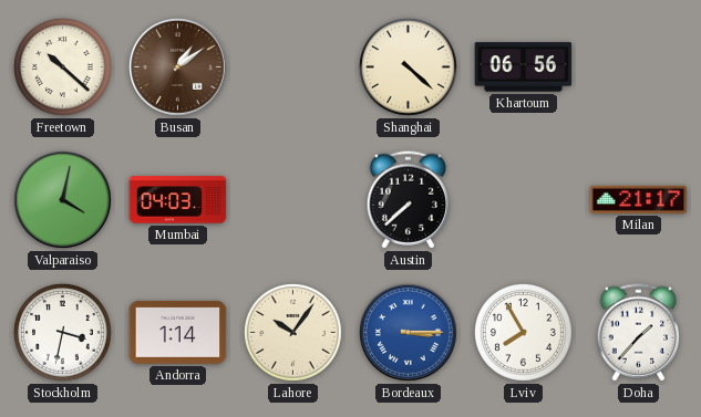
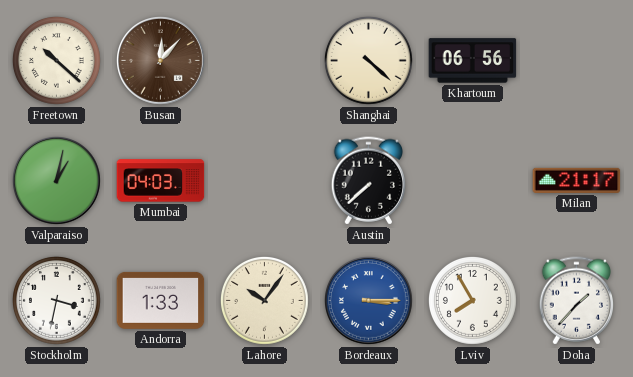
Busan: 1:09 -> 12:07
Valparaiso: 4:02 -> 1:02
Andorra: 1:14 -> 1:33
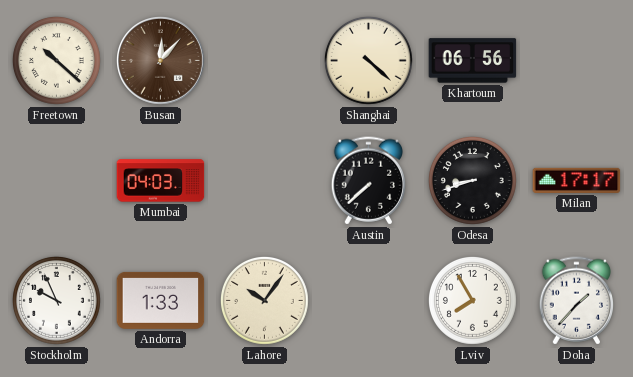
Valparaiso: 1:02 -> none
Odesa: none -> 8:42
Milan: 21:17 -> 17:17
Stockholm: 3:32 -> 9:56
Bordeaux: 3:15 -> none
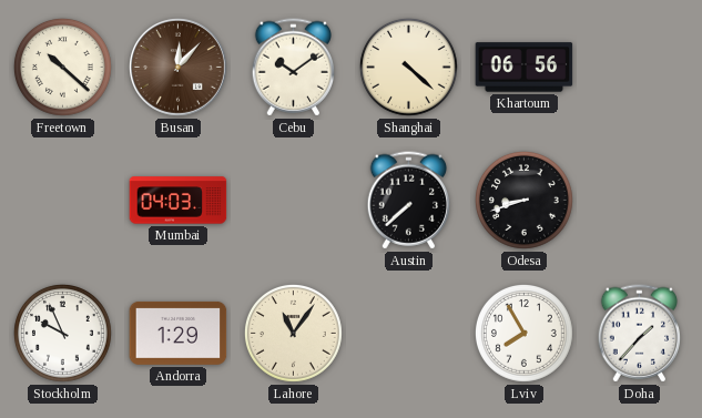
Cebu: none -> 10:09
Milan: 17:17 -> none
Andorra: 1:33 -> 1:29
Lahore: 10:06 -> 11:06
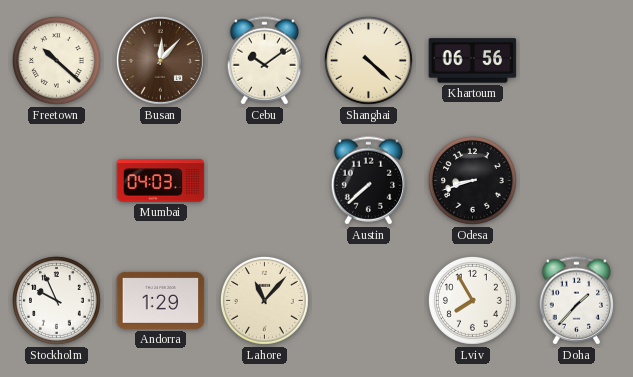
Lahore: 11:06 -> 11:07
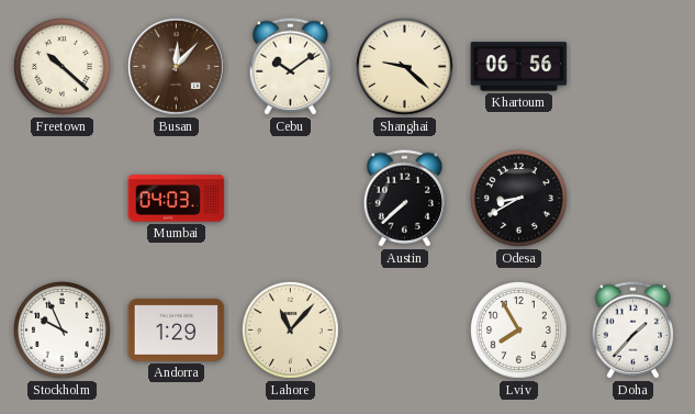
Shanghai: 4:22 -> 9:22
Odesa: 8:42 -> 8:40
